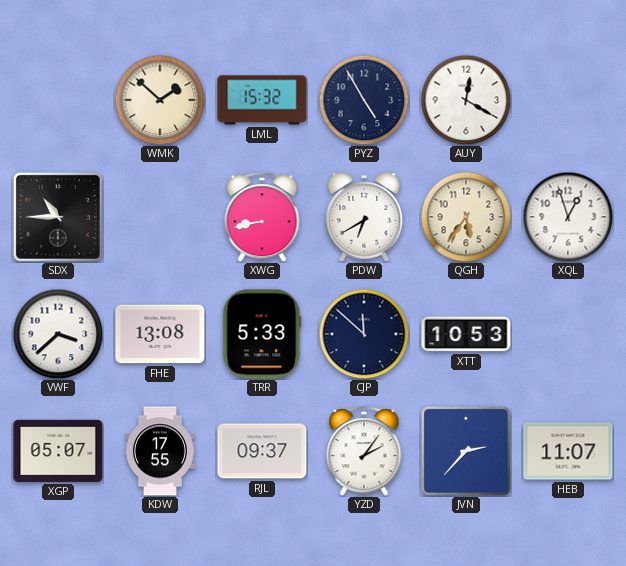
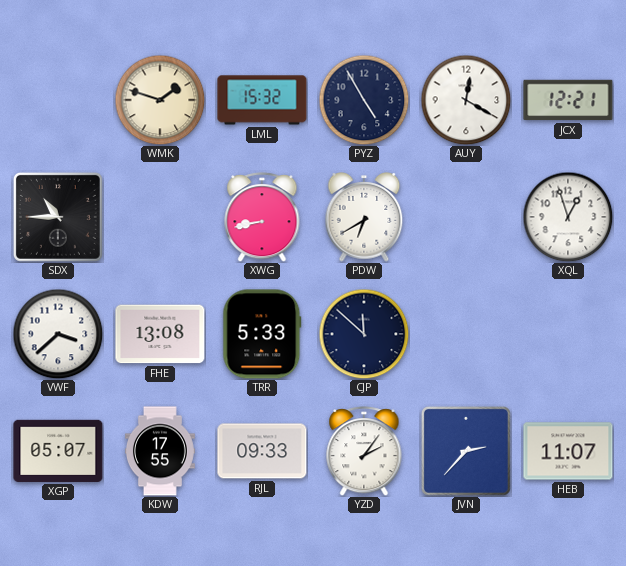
WMK: 1:52 -> 1:48
JCX: none -> 12:21
QGH: 5:36 -> none
XTT: 10:53 -> none
RJL: 09:37 -> 09:33
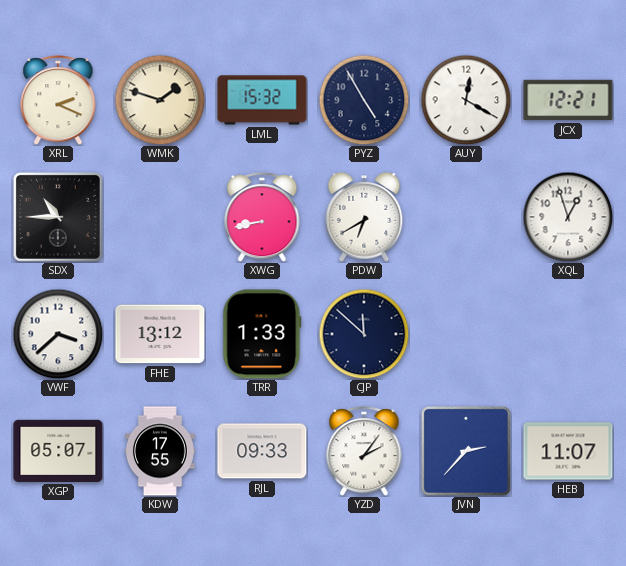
XRL: none -> 2:19
FHE: 13:08 -> 13:12
TRR: 5:33 -> 1:33
